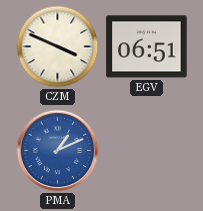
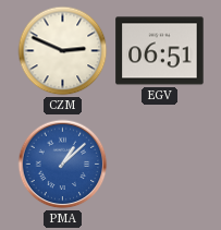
CZM: 3:49 -> 2:49
PMA: 1:11 -> 1:08
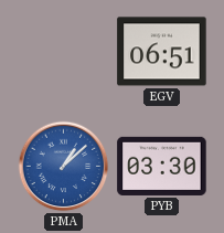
CZM: 2:49 -> none
PYB: none -> 03:30
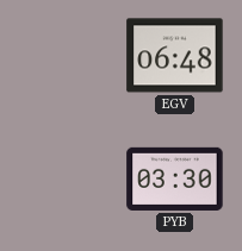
EGV: 06:51 -> 06:48
PMA: 1:08 -> none
